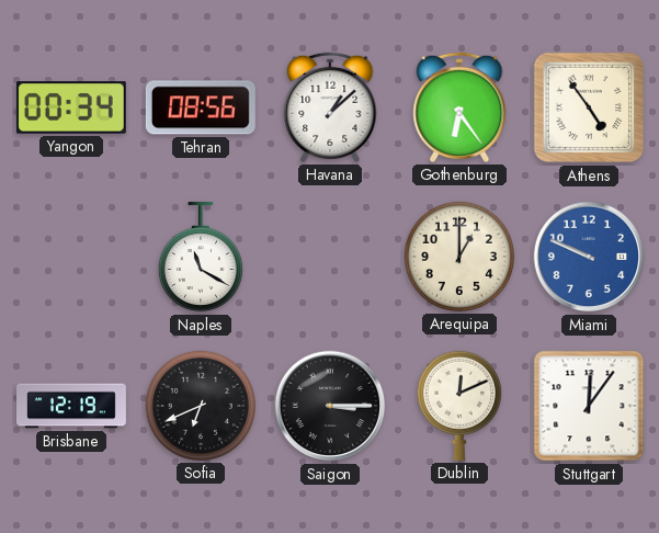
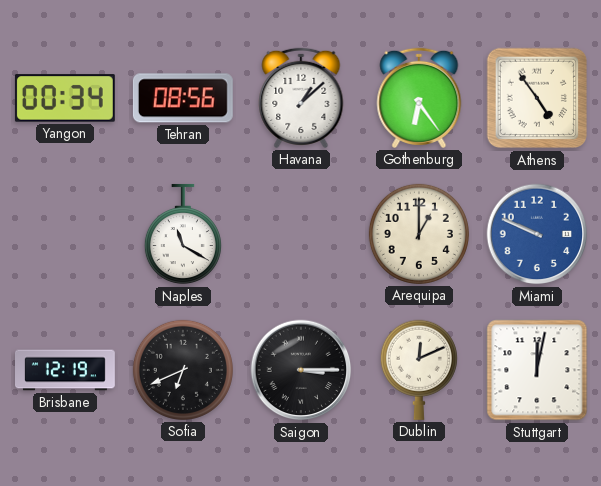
Stuttgart: 12:06 -> 12:02
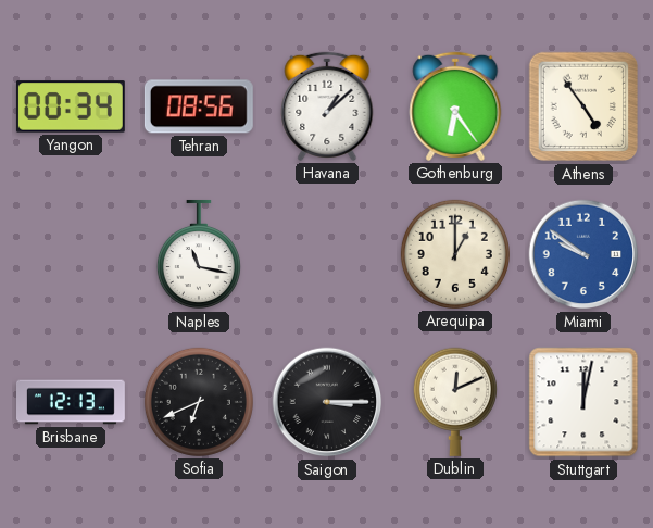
Naples: 11:20 -> 11:17
Miami: 9:49 -> 9:51
Brisbane: 12:19 -> 12:13
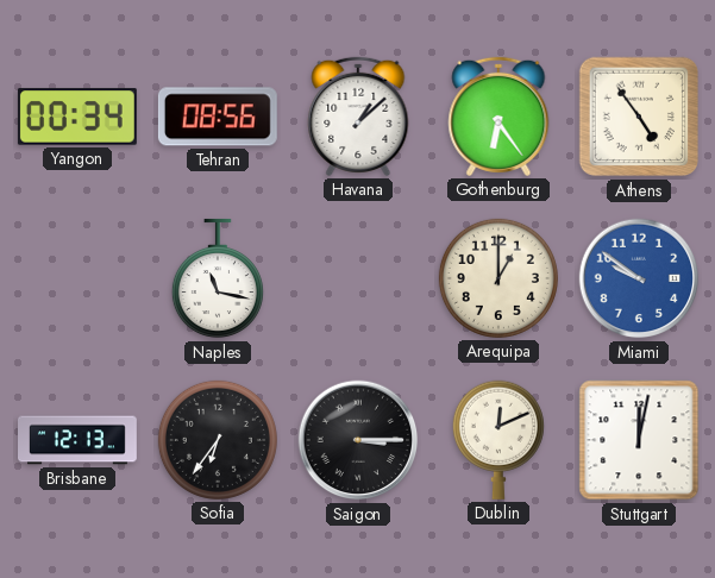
Sofia: 6:41 -> 6:36
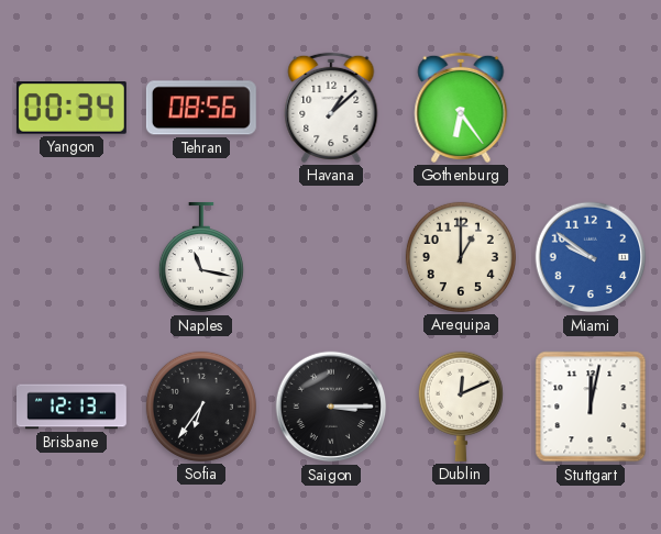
Athens: 4:54 -> none
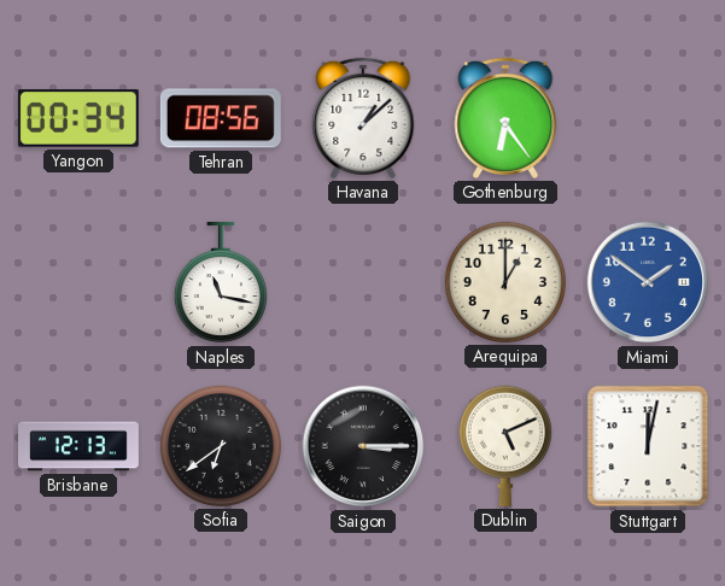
Miami: 9:51 -> 1:51
Sofia: 6:36 -> 6:39
Dublin: 12:11 -> 5:11
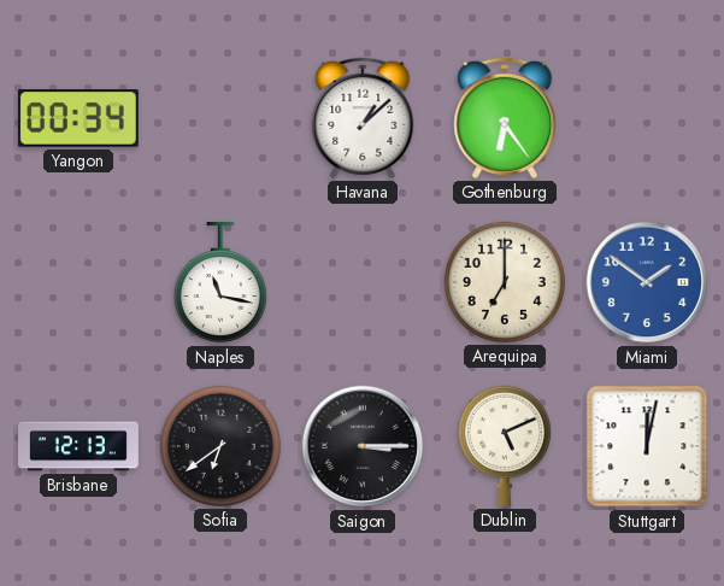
Tehran: 08:56 -> none
Arequipa: 1:00 -> 7:00
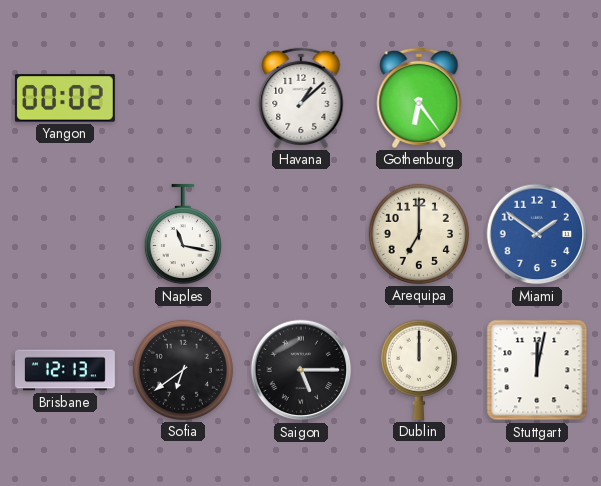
Yangon: 00:34 -> 00:02
Saigon: 3:15 -> 5:15
Dublin: 5:11 -> 12:00
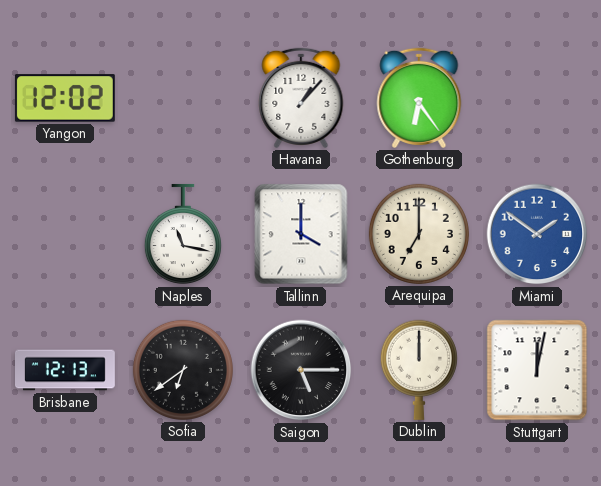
Yangon: 00:02 -> 12:02
Havana: 1:08 -> 1:07
Tallinn: none -> 4:00
